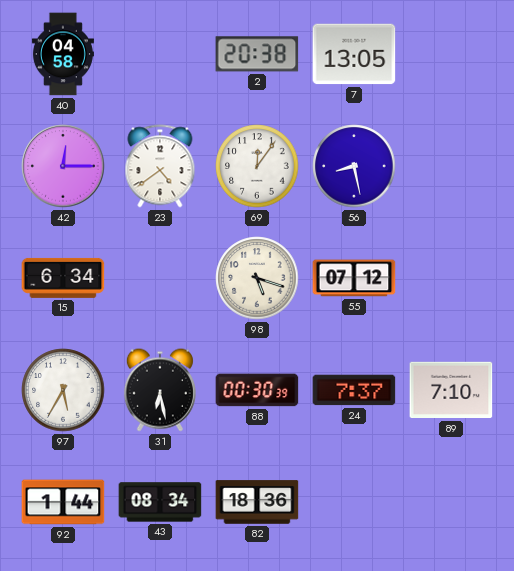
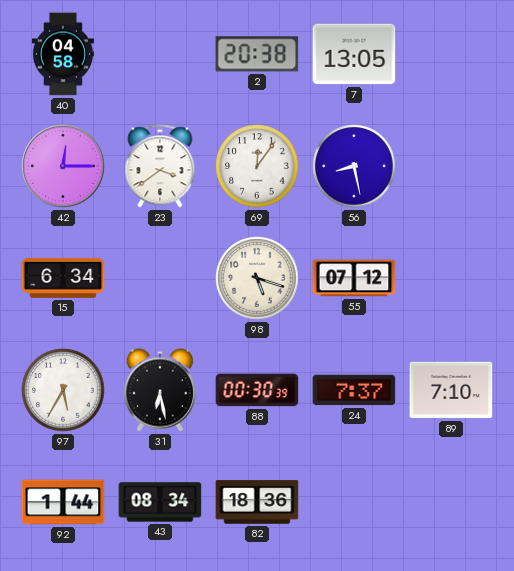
23: 4:39 -> 3:39
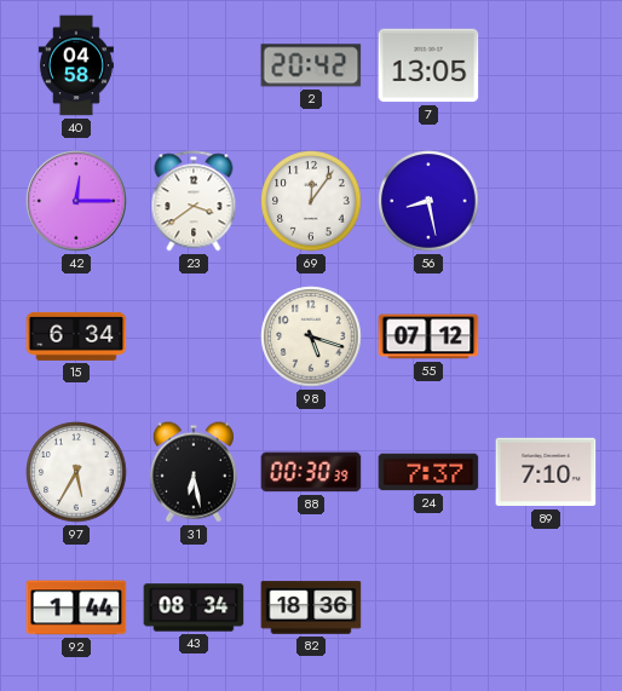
2: 20:38 -> 20:42
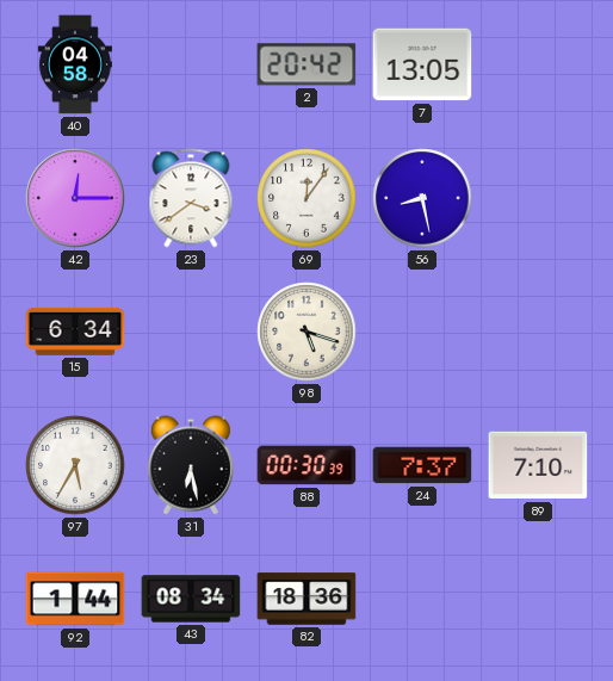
55: 07:12 -> none
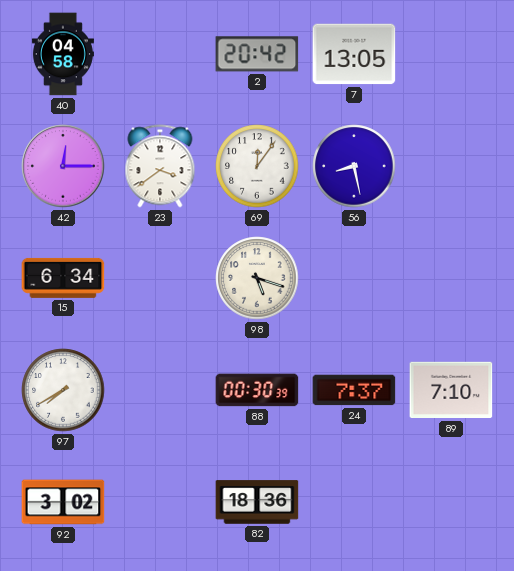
97: 5:35 -> 7:40
31: 6:28 -> none
92: 1:44 -> 3:02
43: 08:34 -> none
